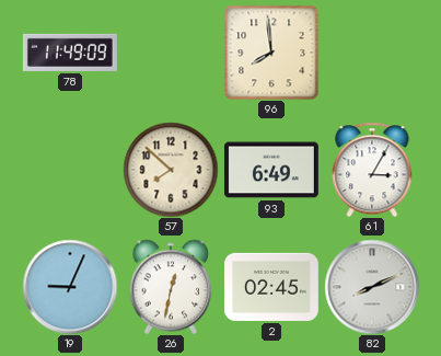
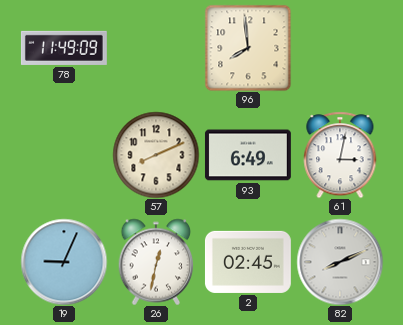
57: 7:52 -> 8:11
61: 3:05 -> 3:02
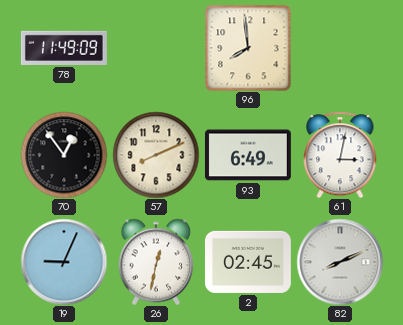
70: none -> 12:54
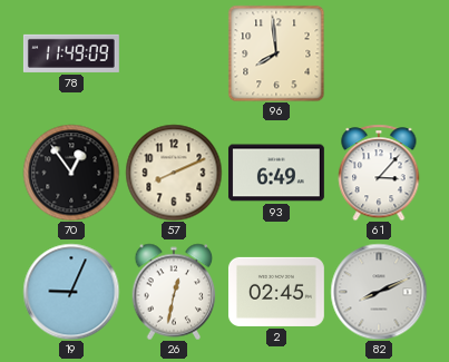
61: 3:02 -> 3:07
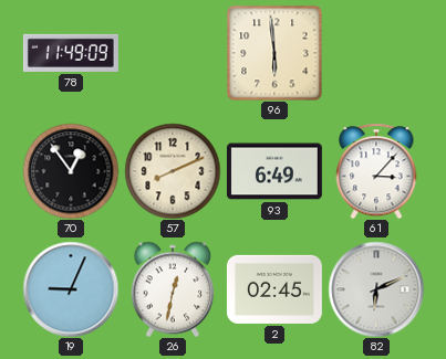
96: 7:59 -> 5:59
82: 8:11 -> 6:11
